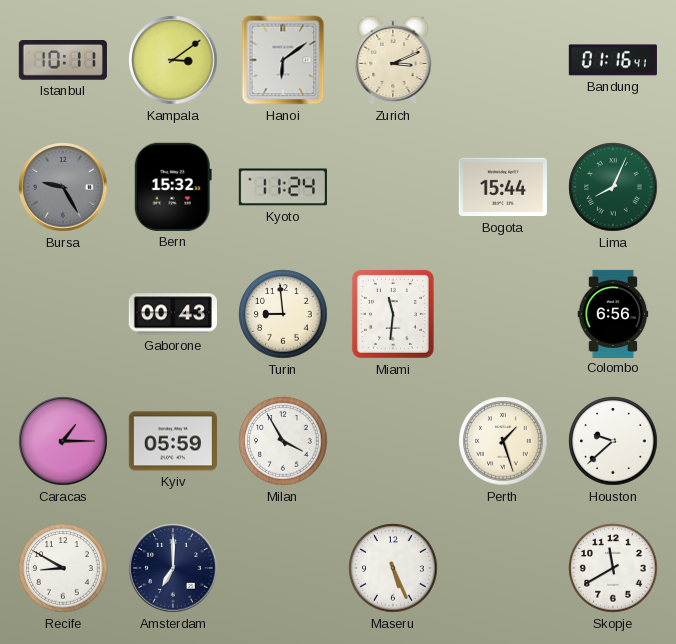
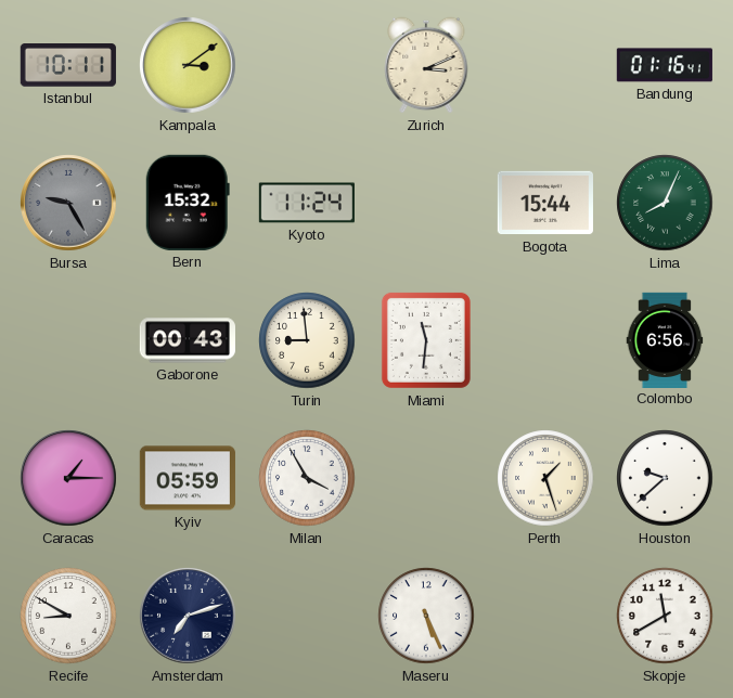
Hanoi: 6:09 -> none
Amsterdam: 7:00 -> 7:12
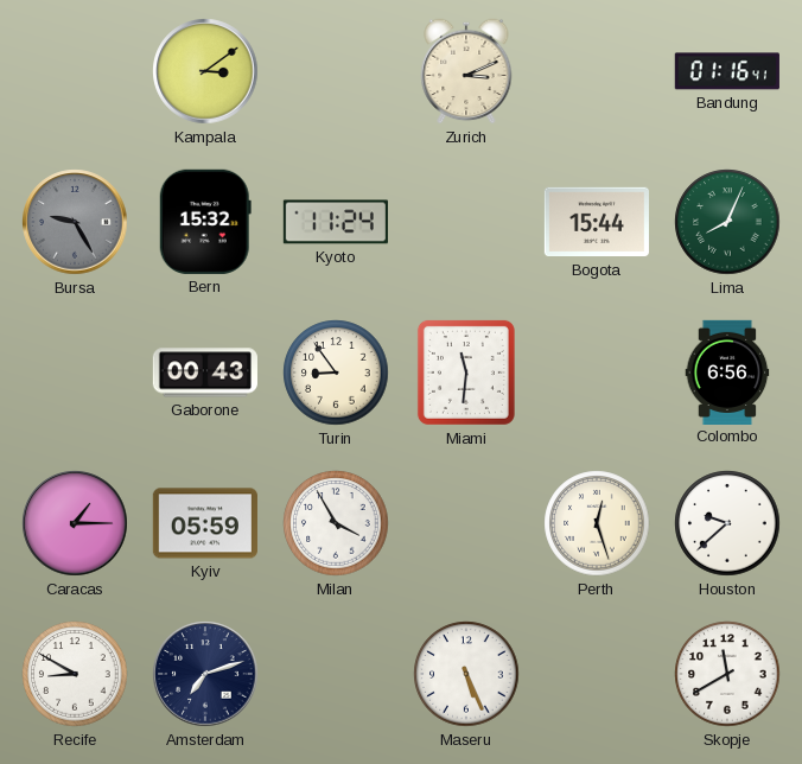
Istanbul: 10:11 -> none
Turin: 8:59 -> 8:54
Perth: 1:27 -> 12:27
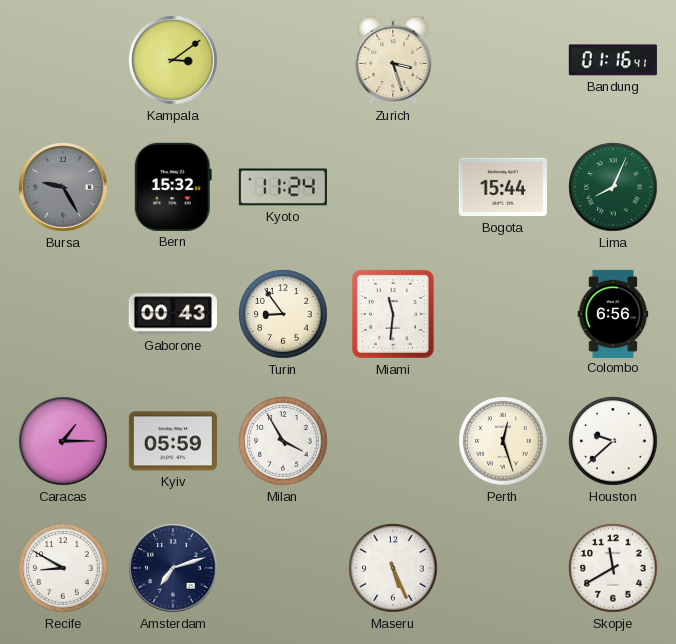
Zurich: 3:11 -> 3:27
